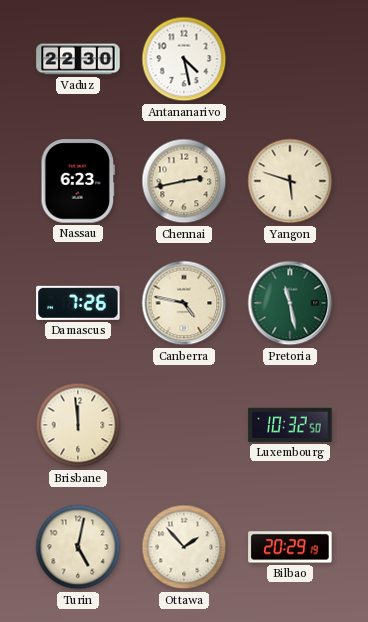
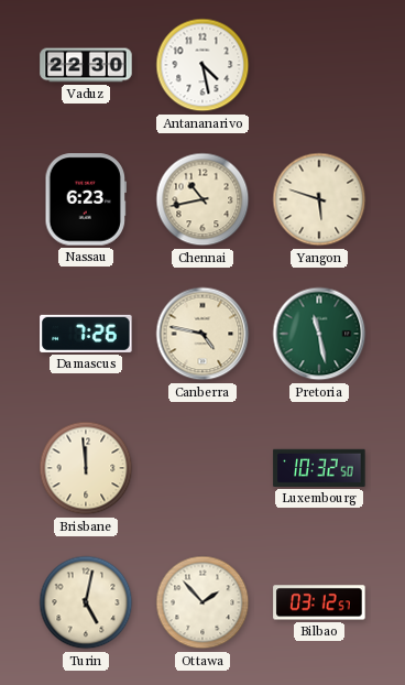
Chennai: 2:43 -> 10:43
Bilbao: 20:29 -> 03:12
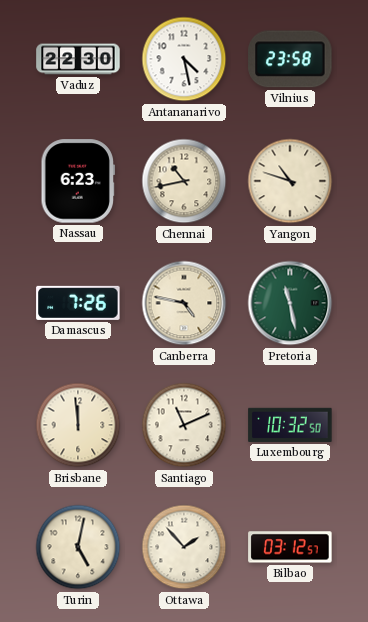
Vilnius: none -> 23:58
Yangon: 5:48 -> 10:48
Santiago: none -> 11:11
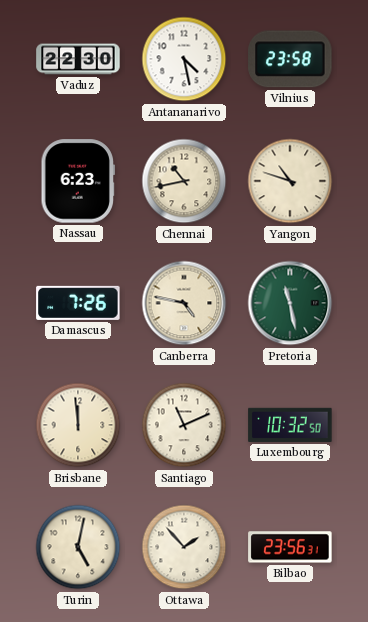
Bilbao: 03:12 -> 23:56
